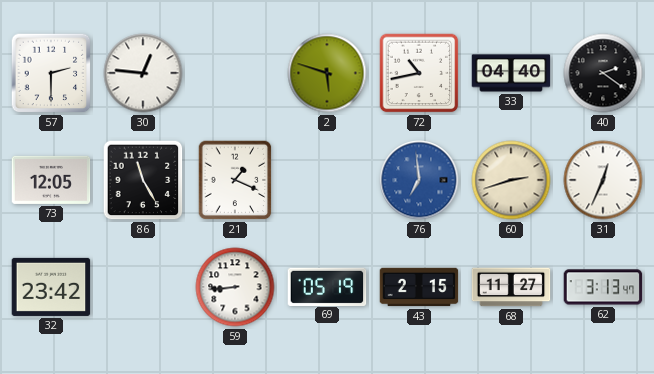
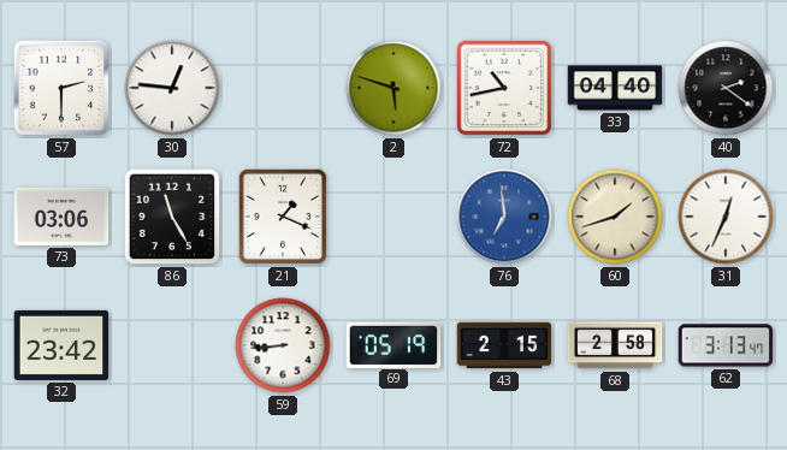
73: 12:05 -> 03:06
60: 2:42 -> 1:42
68: 11:27 -> 2:58
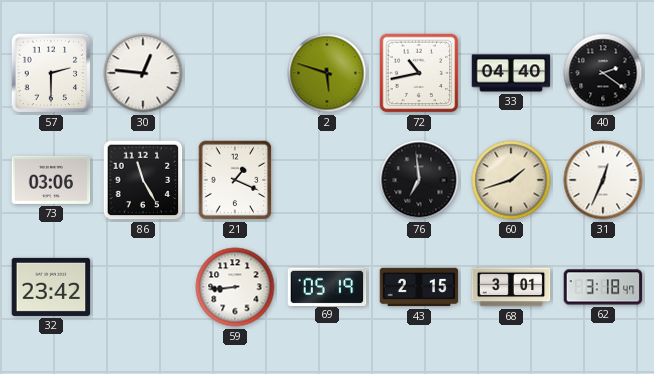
76 dial: blue -> black
68: 2:58 -> 3:01
62: 3:13 -> 3:18
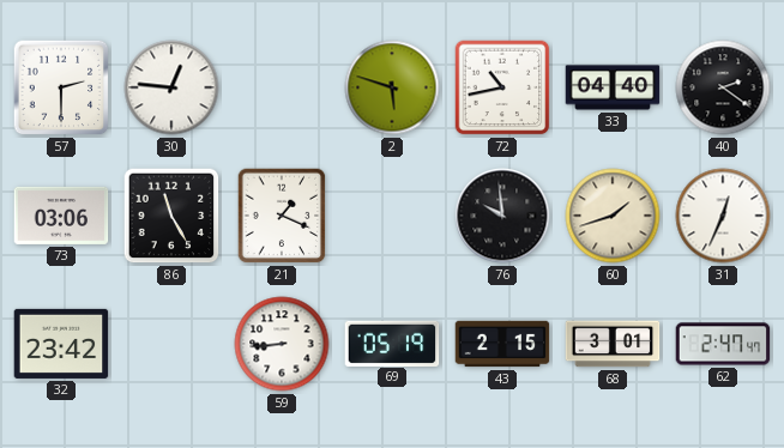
76: 6:59 -> 9:59
62: 3:18 -> 2:47
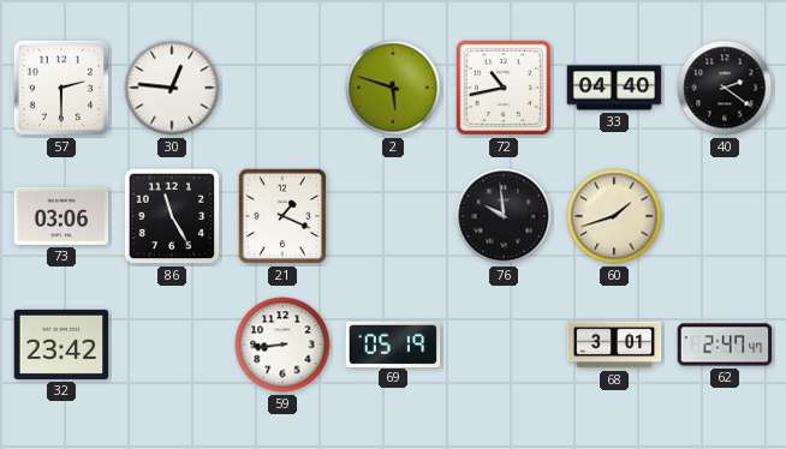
31: 12:34 -> none
43: 2:15 -> none
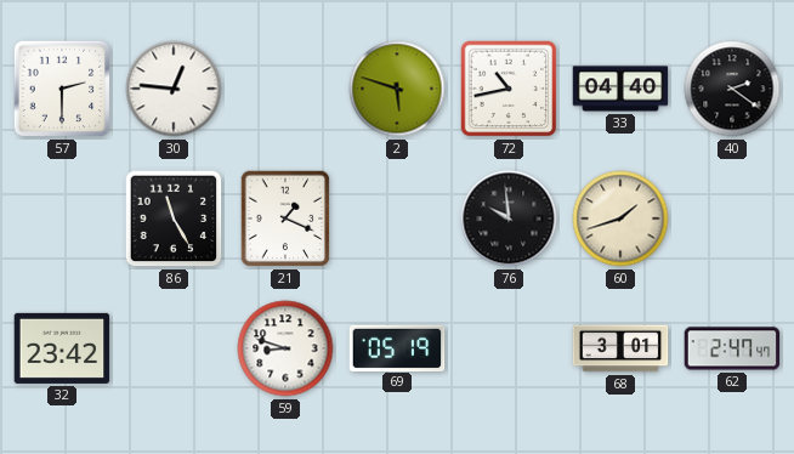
73: 03:06 -> none
59: 8:44 -> 8:48
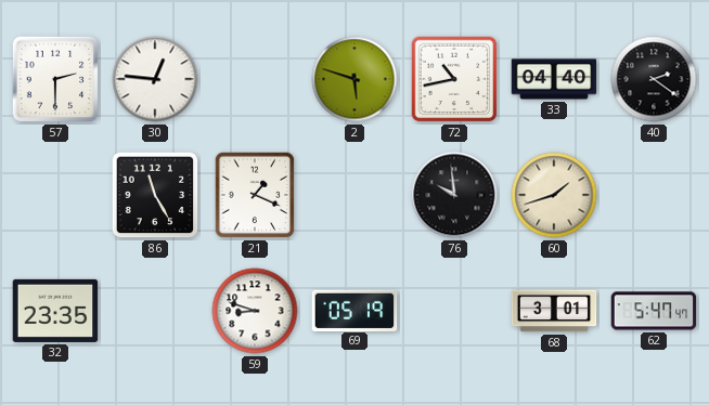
32: 23:42 -> 23:35
62: 2:47 -> 5:47
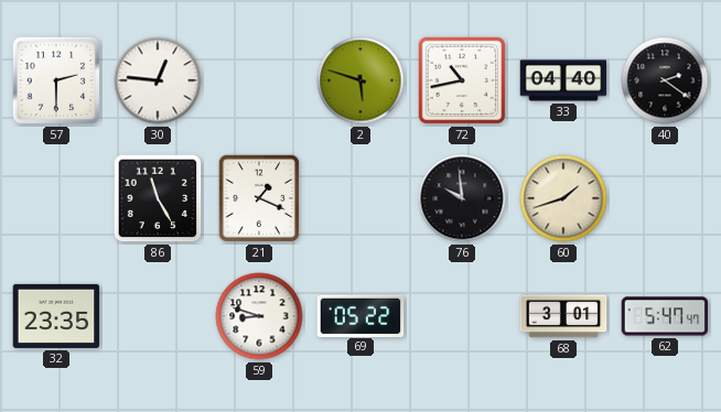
69: 05:19 -> 05:22
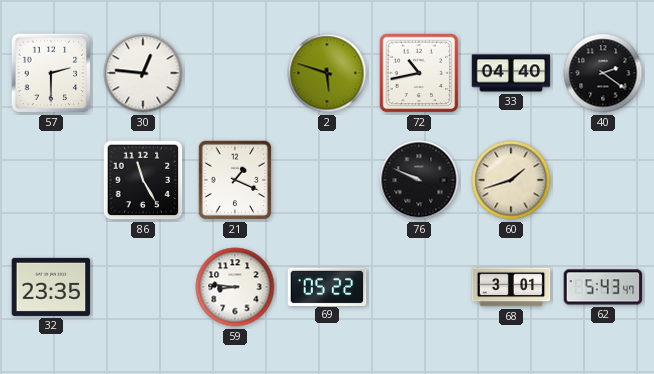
76: 9:59 -> 9:49
59: 8:48 -> 8:46
62: 5:47 -> 5:43
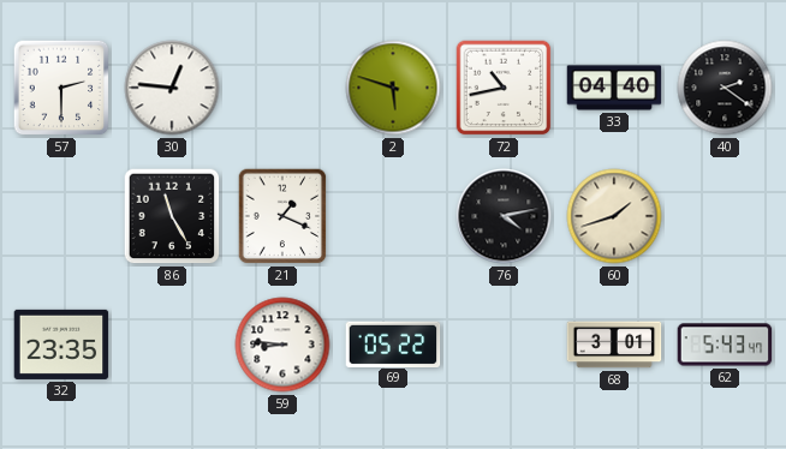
76: 9:49 -> 4:13
